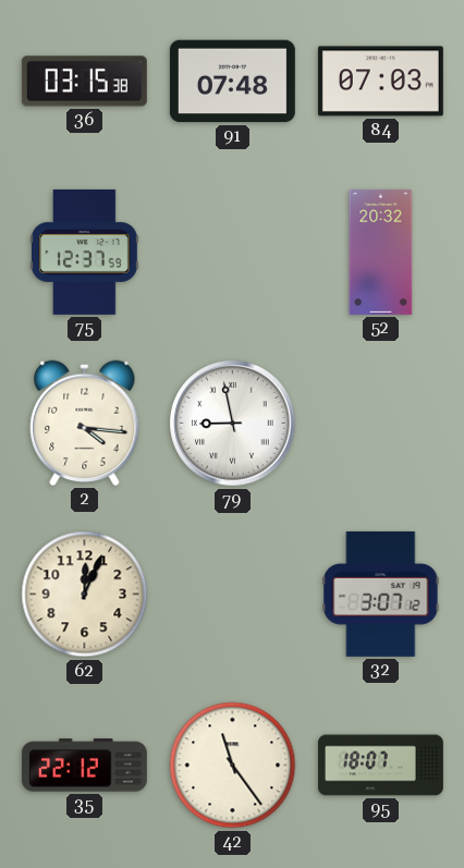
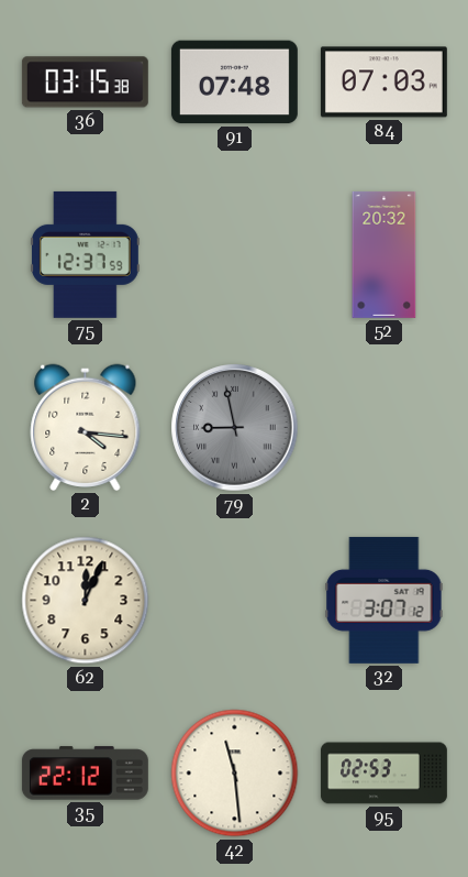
79 dial: white -> grey
42: 11:24 -> 11:29
95: 18:07 -> 02:53
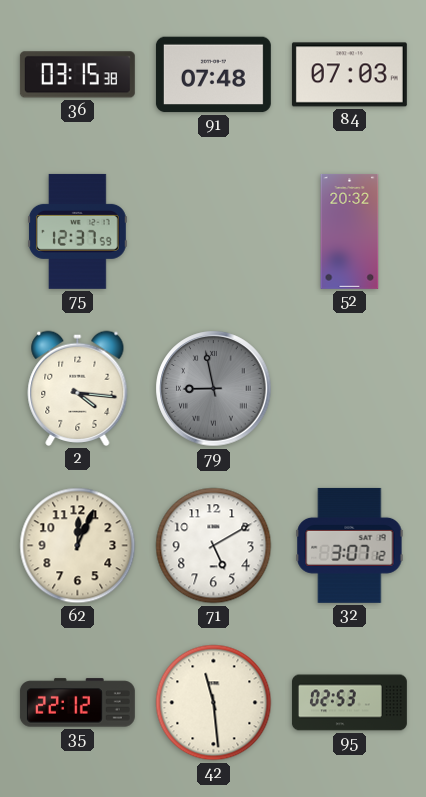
71: none -> 5:10
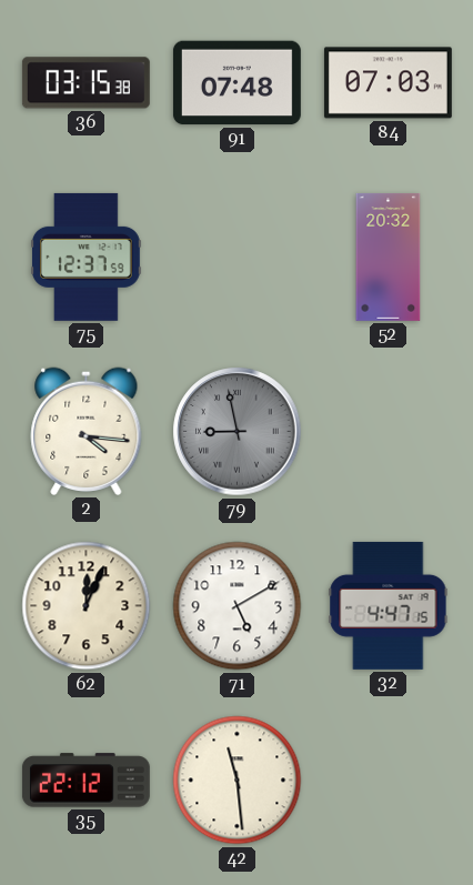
32: 3:07 -> 4:47
95: 02:53 -> none
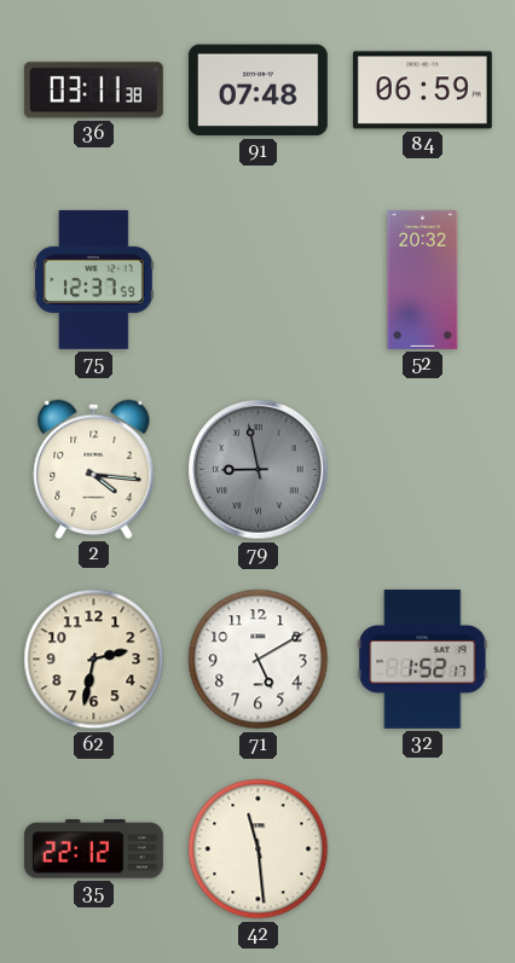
36: 03:15 -> 03:11
84: 07:03 -> 06:59
62: 12:04 -> 2:32
32: 4:47 -> 1:52
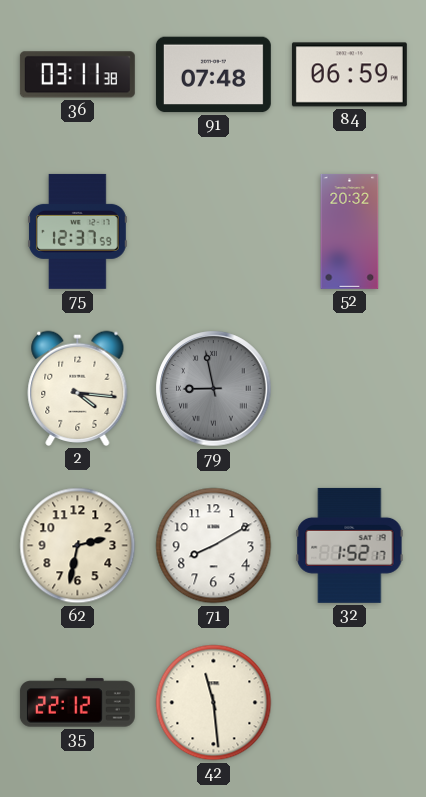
71: 5:10 -> 8:10
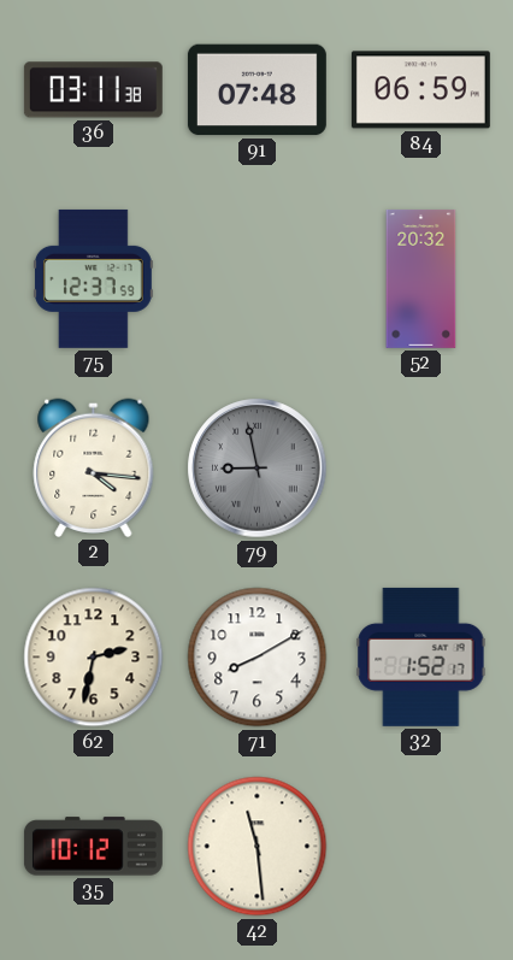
35: 22:12 -> 10:12
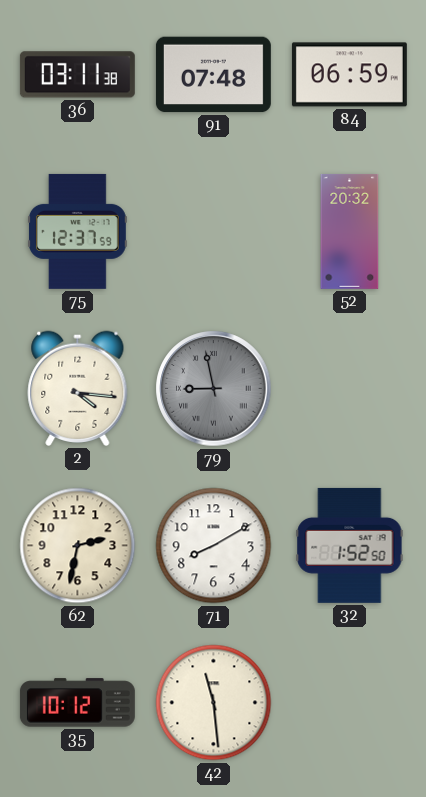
32: 1:52:17 -> 1:52:50
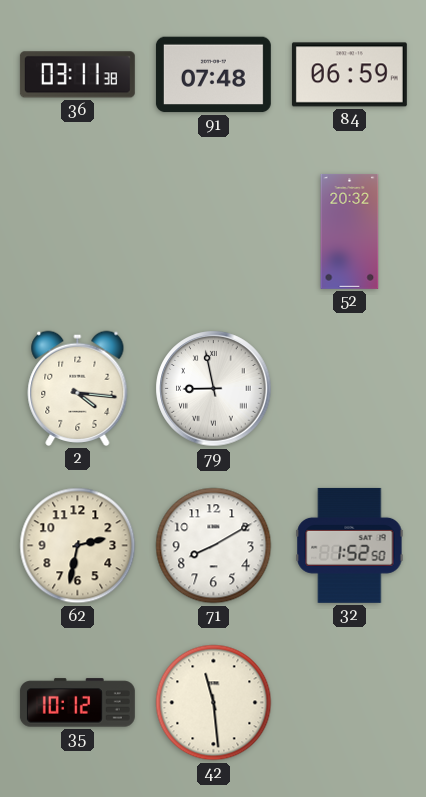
75: 12:37 -> none
79 dial: grey -> white
